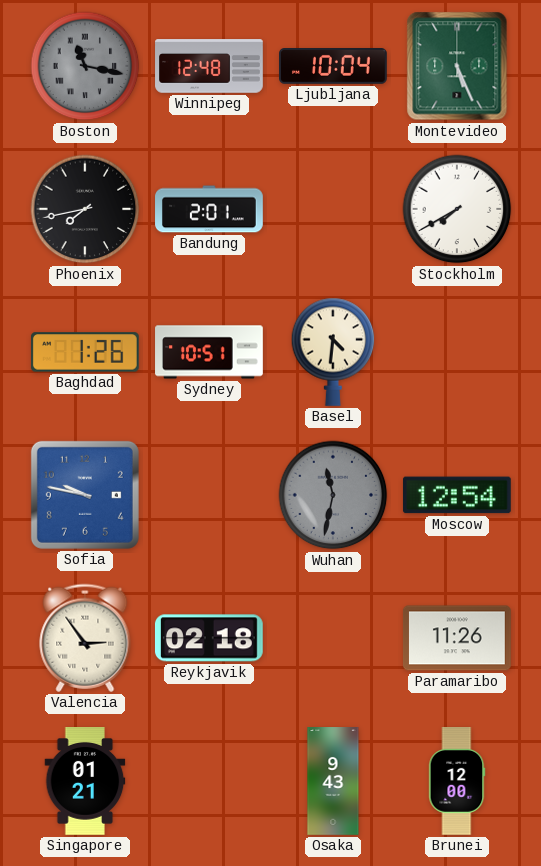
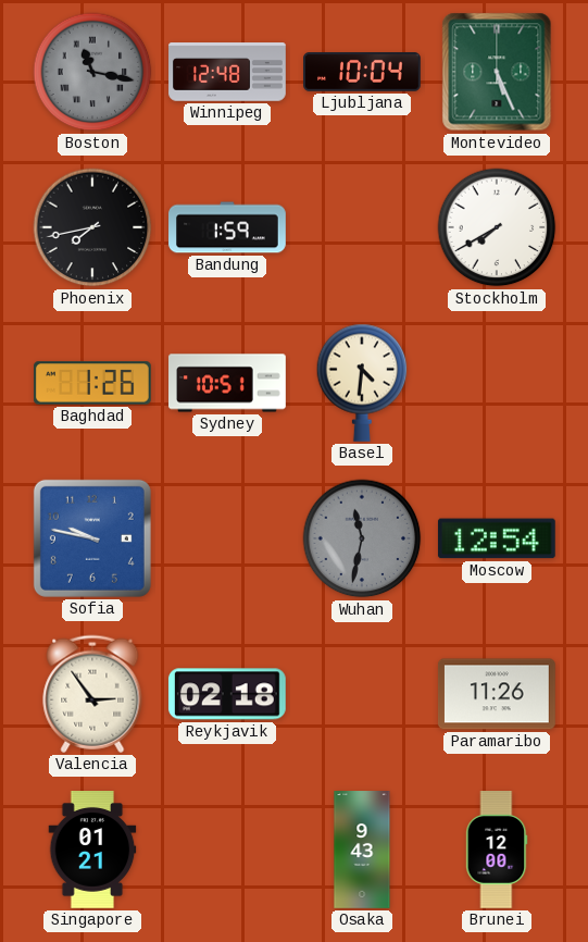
Bandung: 2:01 -> 1:59
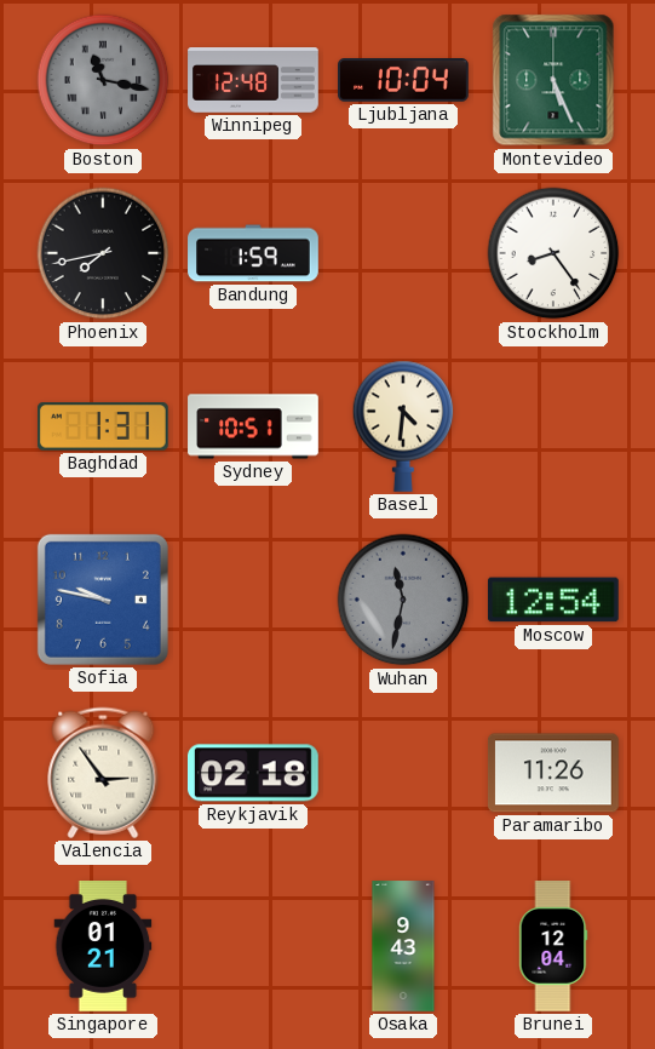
Stockholm: 7:40 -> 8:24
Baghdad: 1:26 -> 1:31
Brunei: 12:00 -> 12:04
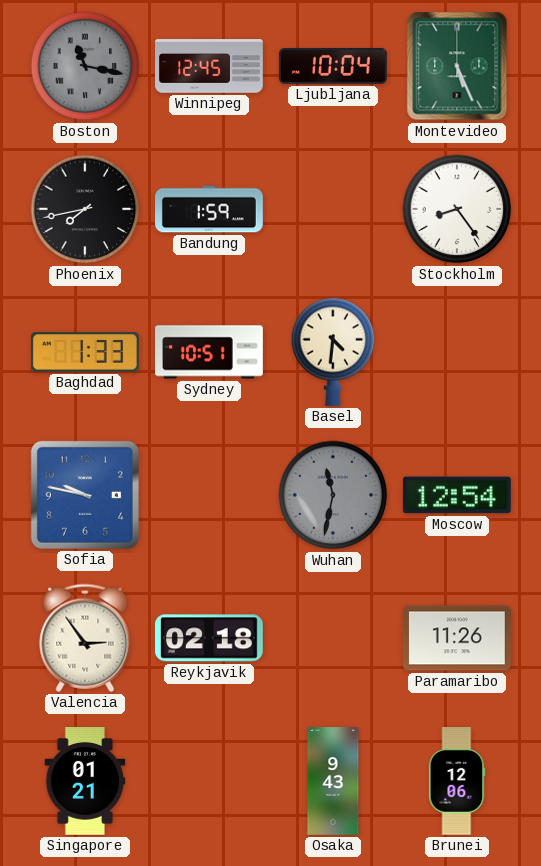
Winnipeg: 12:48 -> 12:45
Baghdad: 1:31 -> 1:33
Brunei: 12:04 -> 12:06
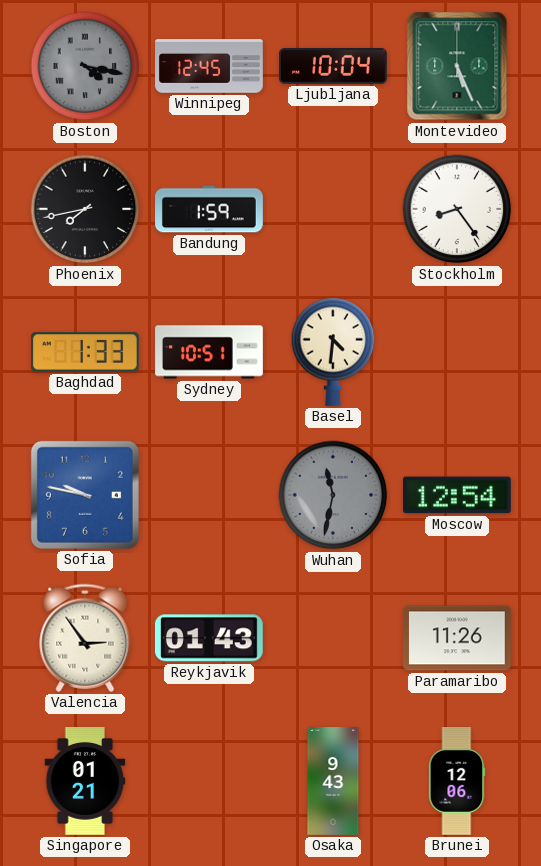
Boston: 11:17 -> 4:17
Reykjavik: 02:18 -> 01:43
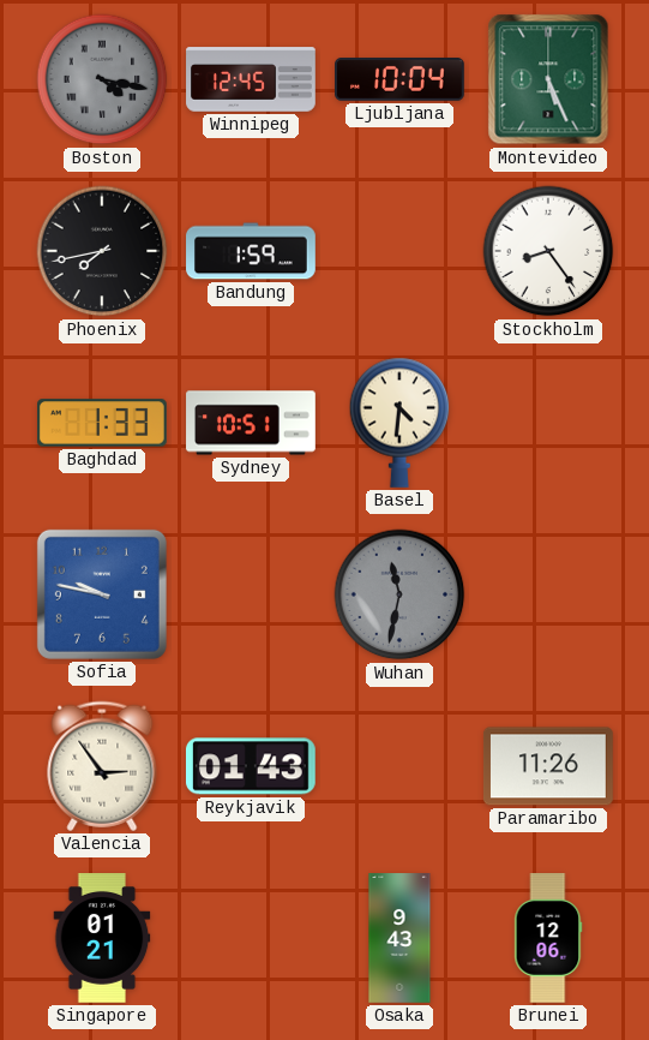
Moscow: 12:54 -> none
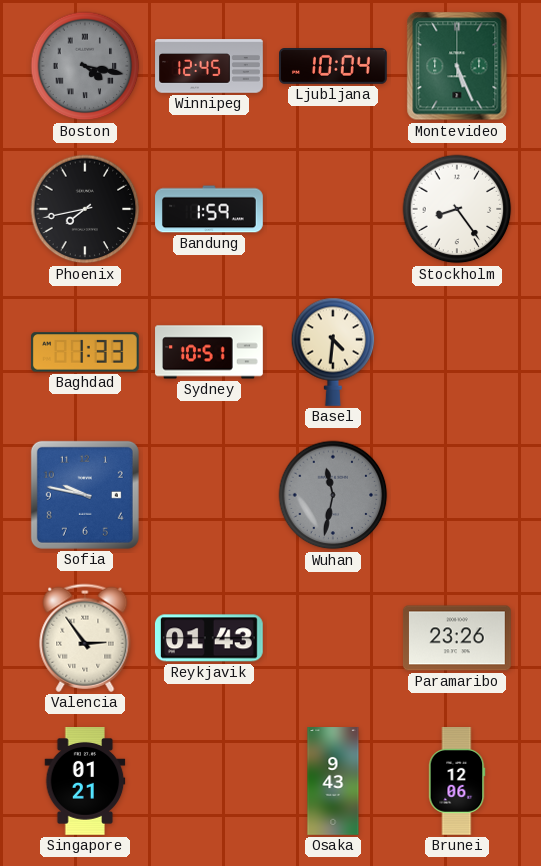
Paramaribo: 11:26 -> 23:26
